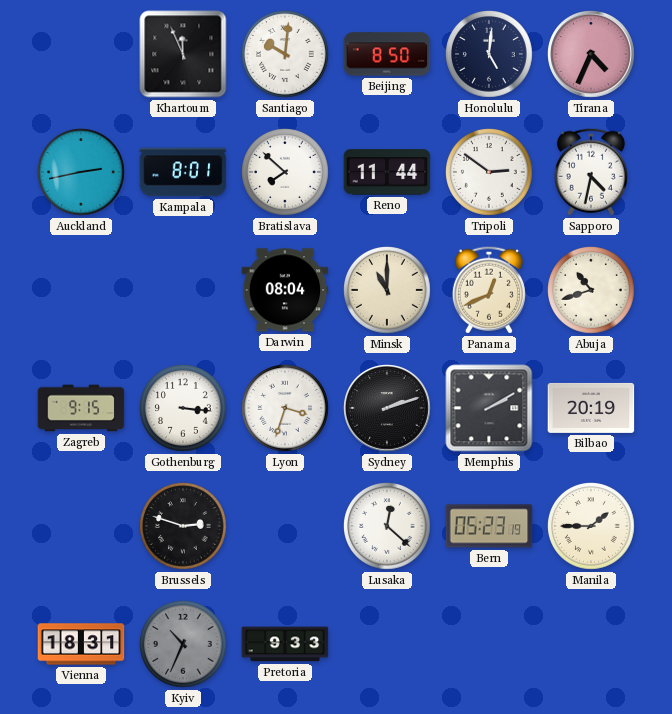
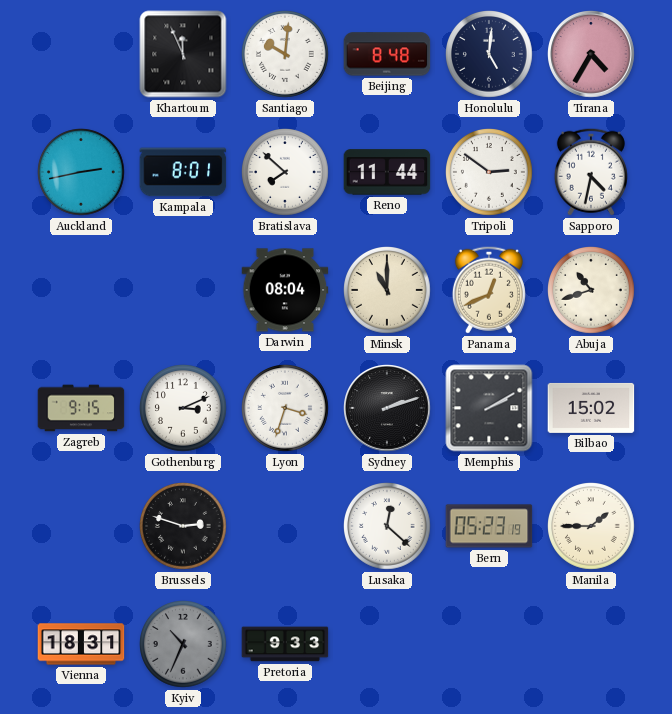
Beijing: 8:50 -> 8:48
Tirana: 4:34 -> 4:35
Gothenburg: 3:16 -> 3:11
Bilbao: 20:19 -> 15:02
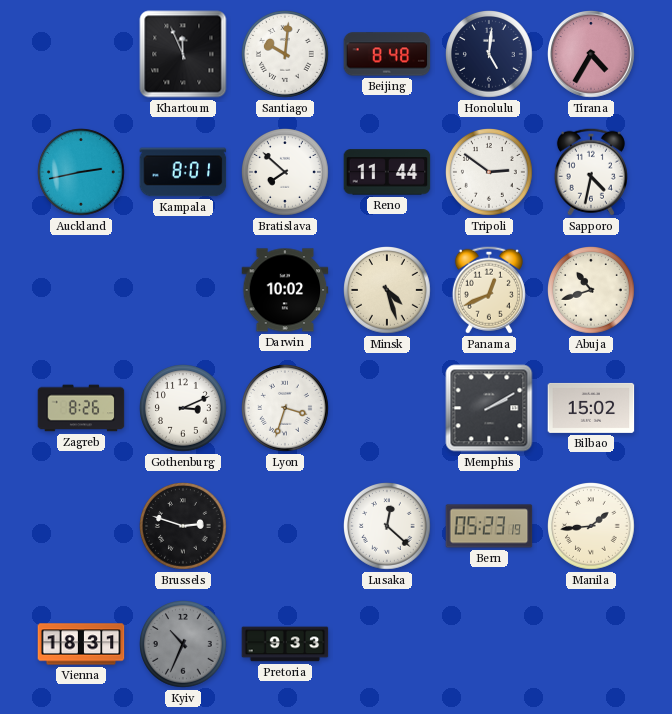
Darwin: 08:04 -> 10:02
Minsk: 11:00 -> 4:27
Zagreb: 9:15 -> 8:26
Sydney: 2:12 -> none
Manila: 1:45 -> 1:44
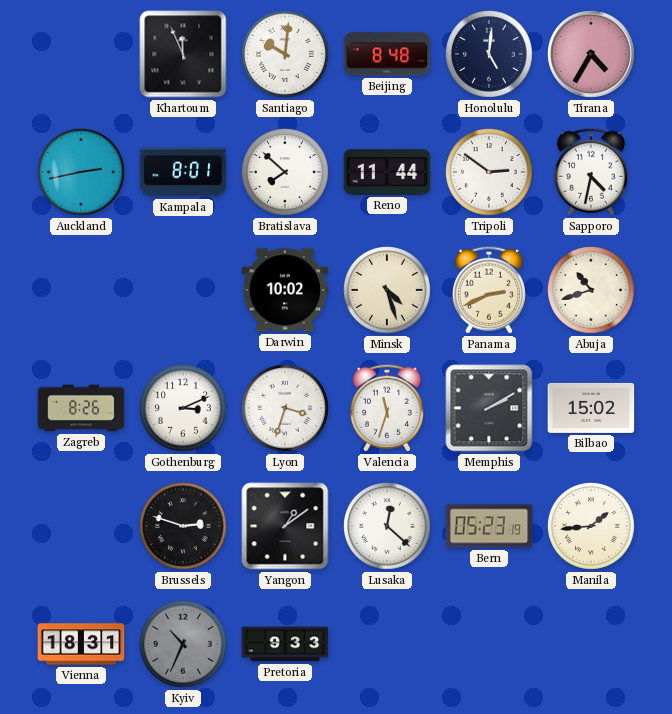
Panama: 12:41 -> 2:41
Valencia: none -> 11:33
Yangon: none -> 1:09
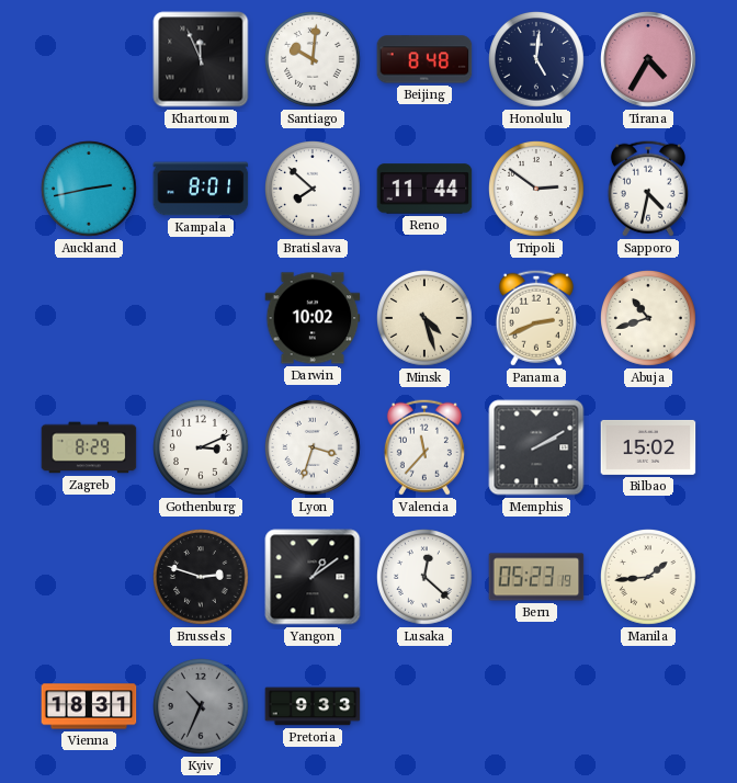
Zagreb: 8:26 -> 8:29
Valencia: 11:33 -> 11:37
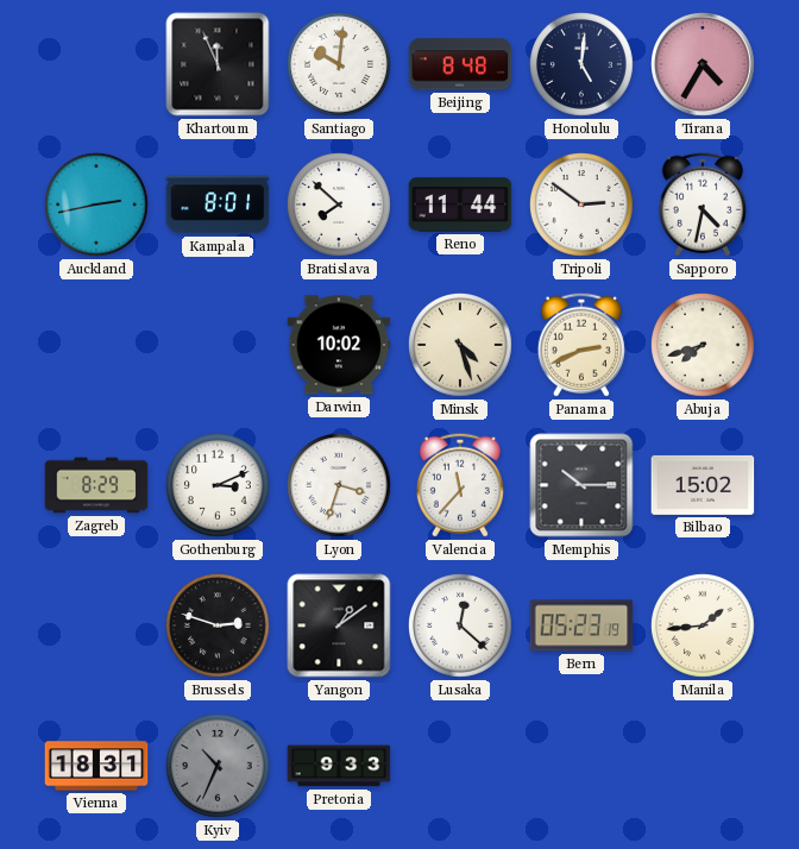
Abuja: 10:42 -> 7:42
Memphis: 2:10 -> 10:15
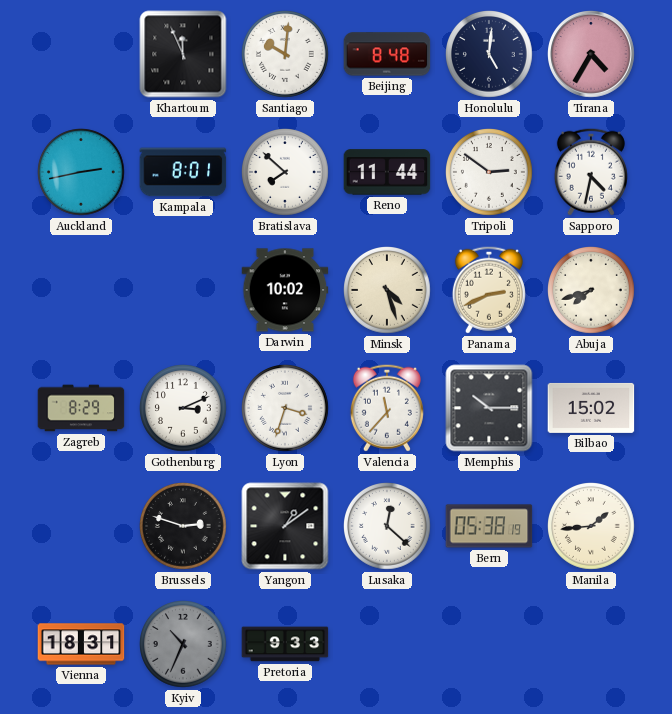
Bern: 05:23 -> 05:38
